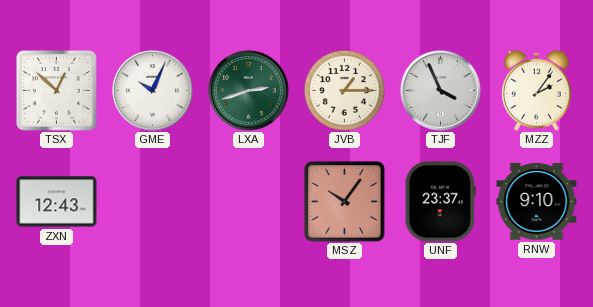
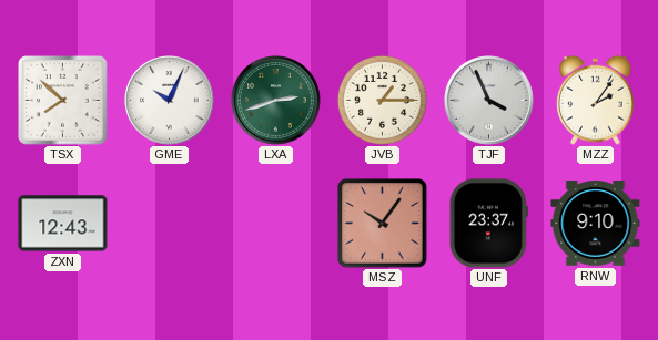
TSX: 12:52 -> 7:52
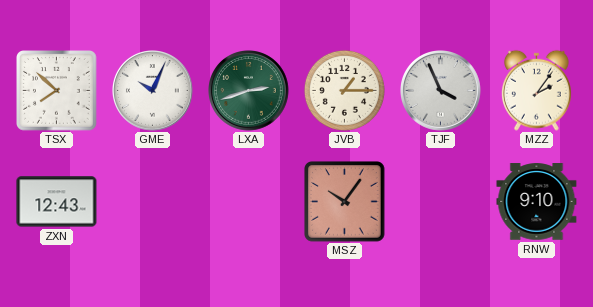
UNF: 23:37 -> none
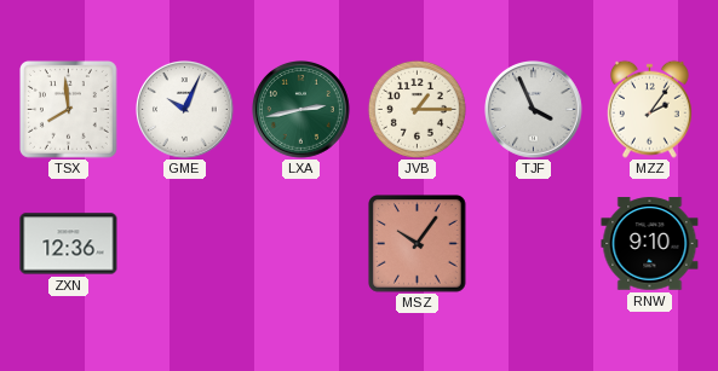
TSX: 7:52 -> 7:59
LXA: 2:42 -> 2:43
ZXN: 12:43 -> 12:36
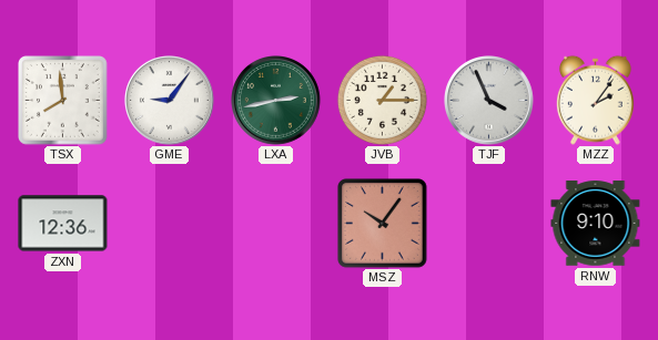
GME: 10:04 -> 9:06
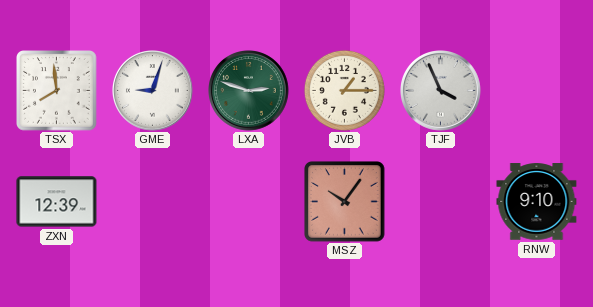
GME: 9:06 -> 9:03
LXA: 2:43 -> 2:48
MZZ: 2:06 -> none
ZXN: 12:36 -> 12:39
